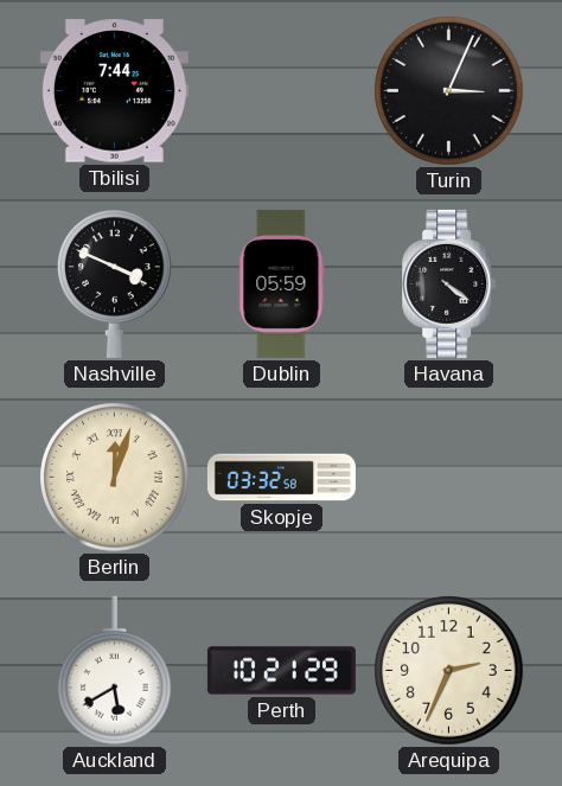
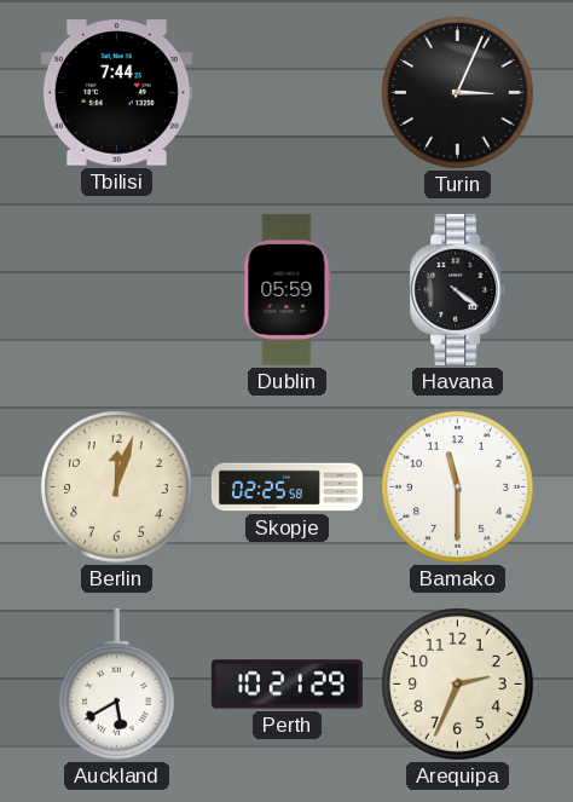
Nashville: 3:49 -> none
Berlin numerals: Roman -> Arabic
Skopje: 03:32 -> 02:25
Bamako: none -> 11:30
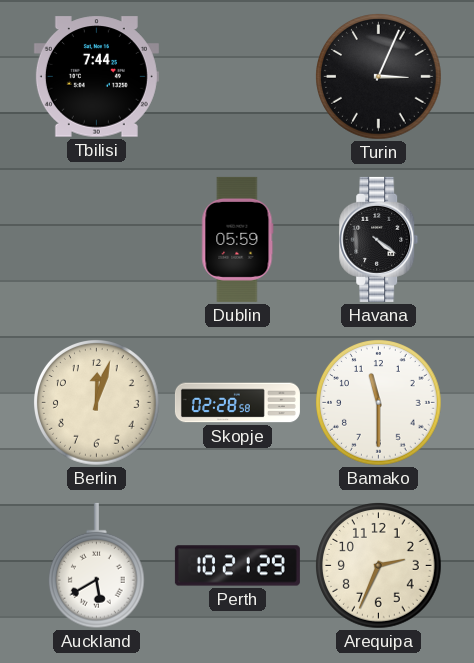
Skopje: 02:25 -> 02:28
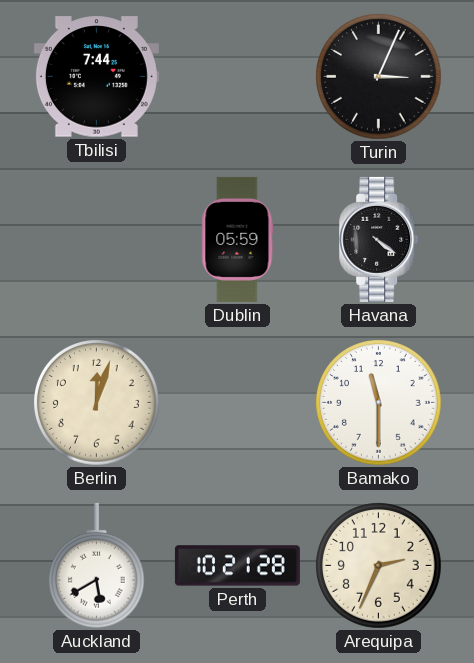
Skopje: 02:28 -> none
Perth: 10:21:29 -> 10:21:28
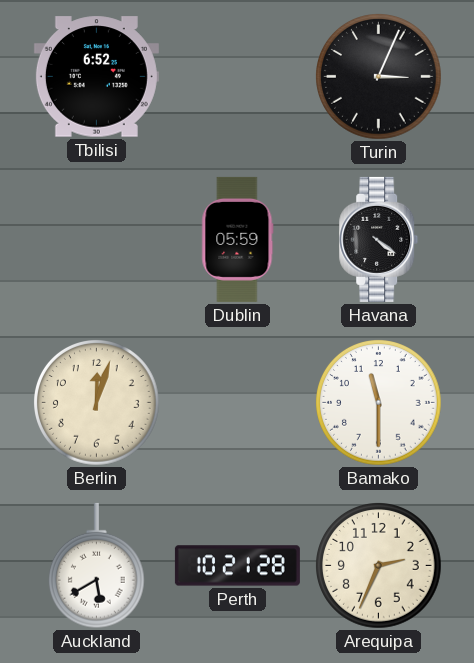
Tbilisi: 7:44 -> 6:52
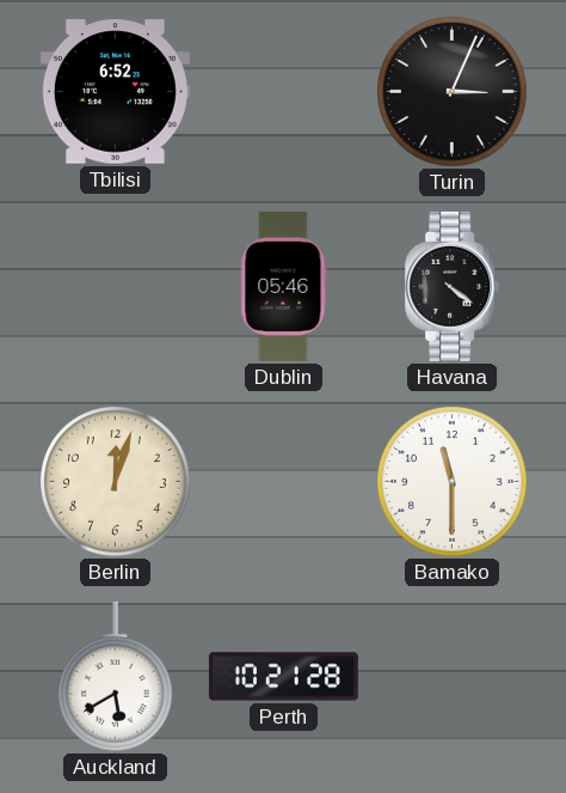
Dublin: 05:59 -> 05:46
Arequipa: 2:34 -> none
